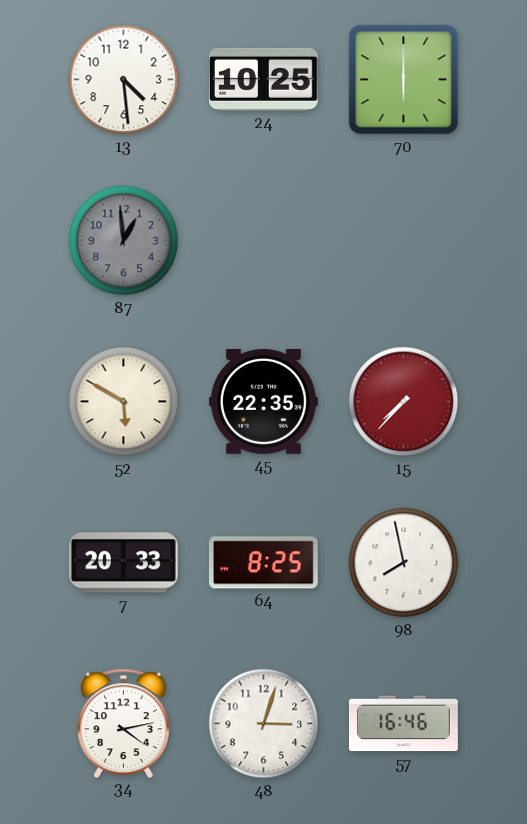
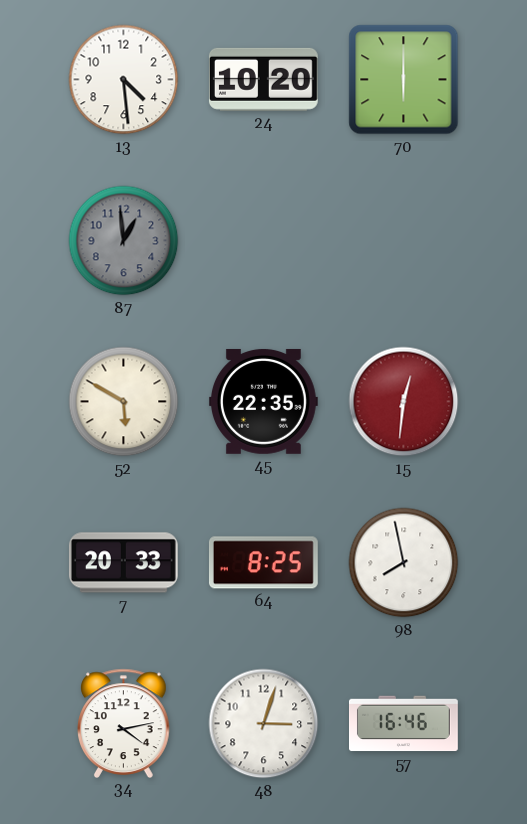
24: 10:25 -> 10:20
15: 7:37 -> 12:31
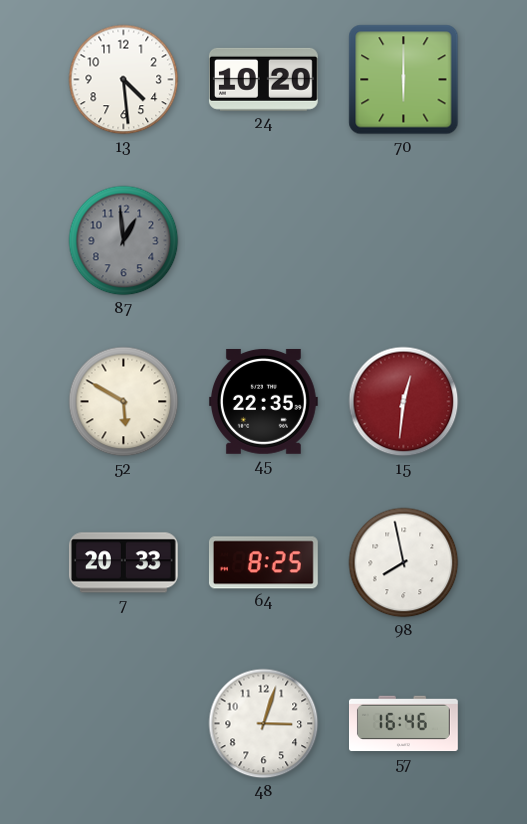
34: 4:13 -> none
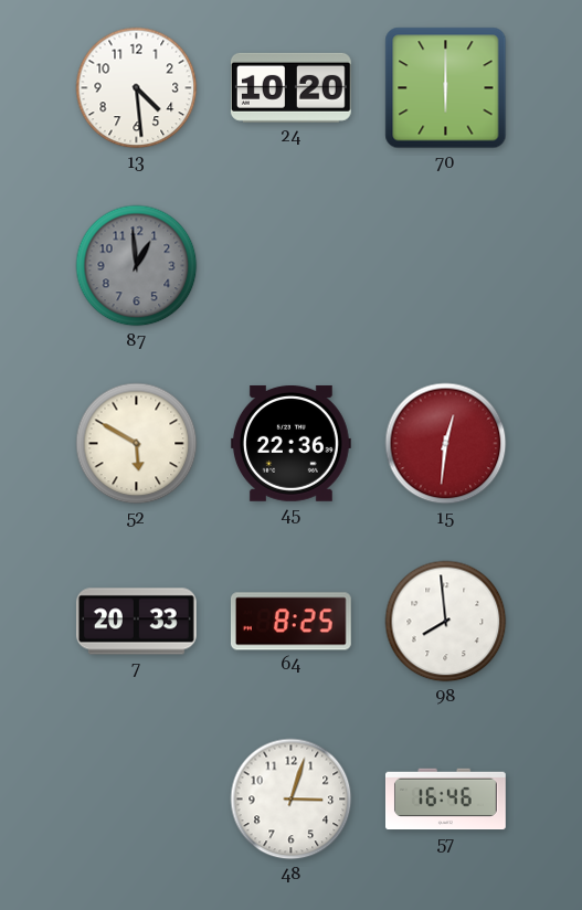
45: 22:35 -> 22:36
98: 7:58 -> 7:59
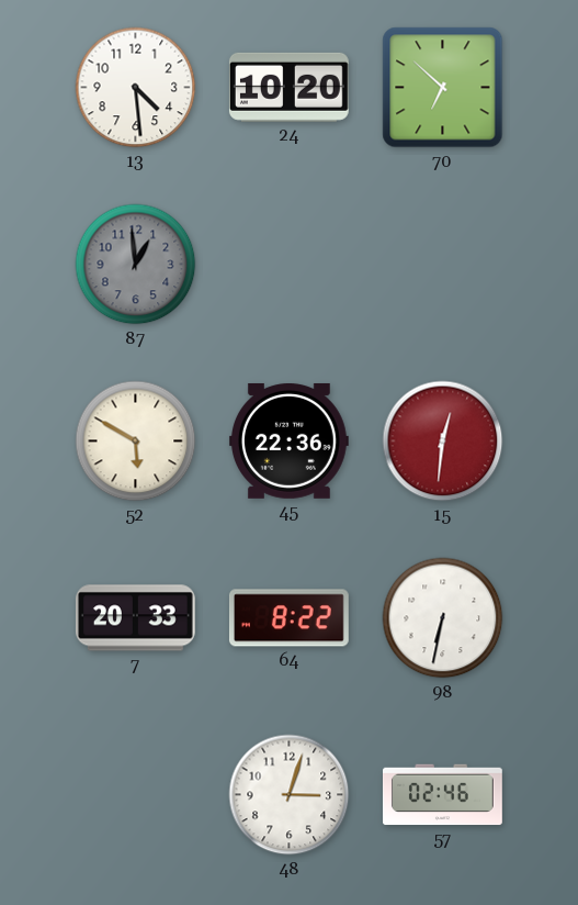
70: 6:00 -> 6:52
64: 8:25 -> 8:22
98: 7:59 -> 6:32
57: 16:46 -> 02:46
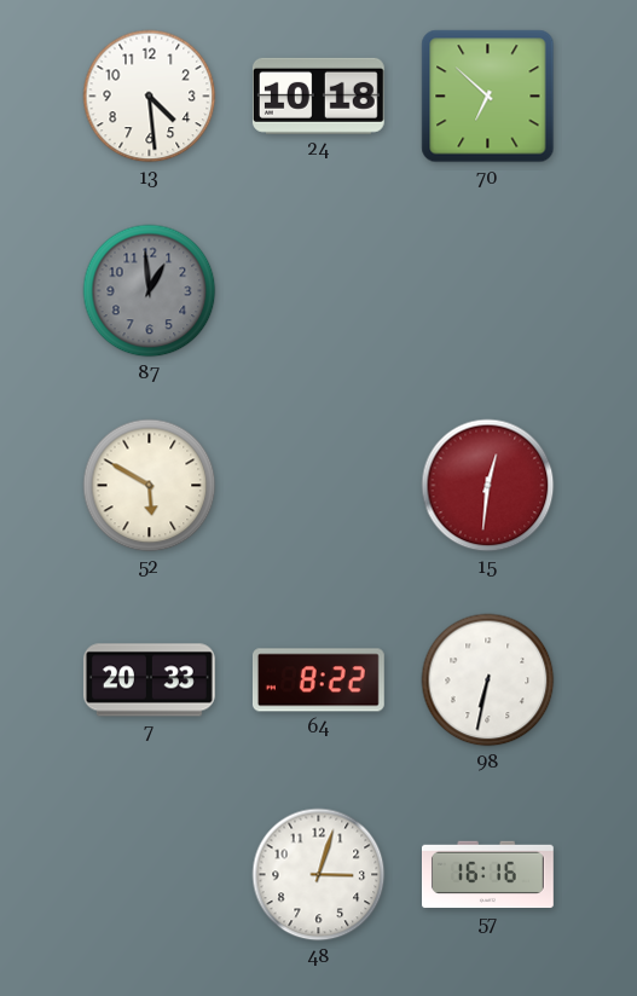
24: 10:20 -> 10:18
45: 22:36 -> none
57: 02:46 -> 16:16
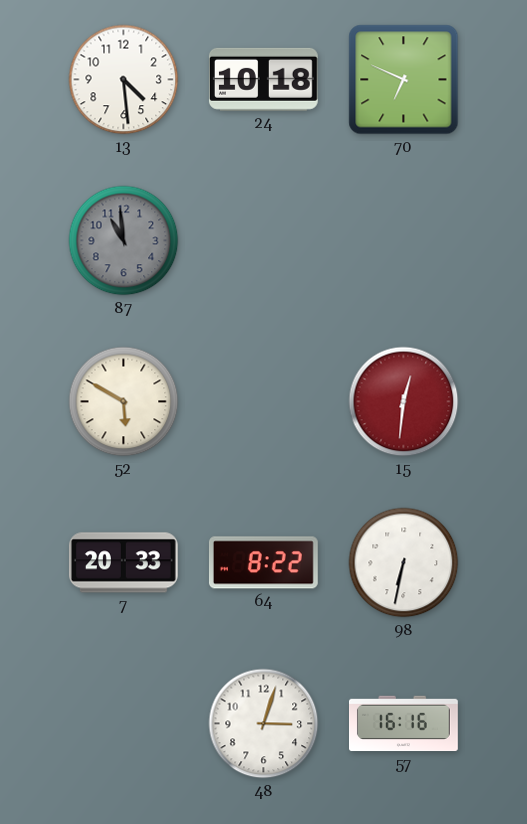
70: 6:52 -> 6:49
87: 12:59 -> 10:59
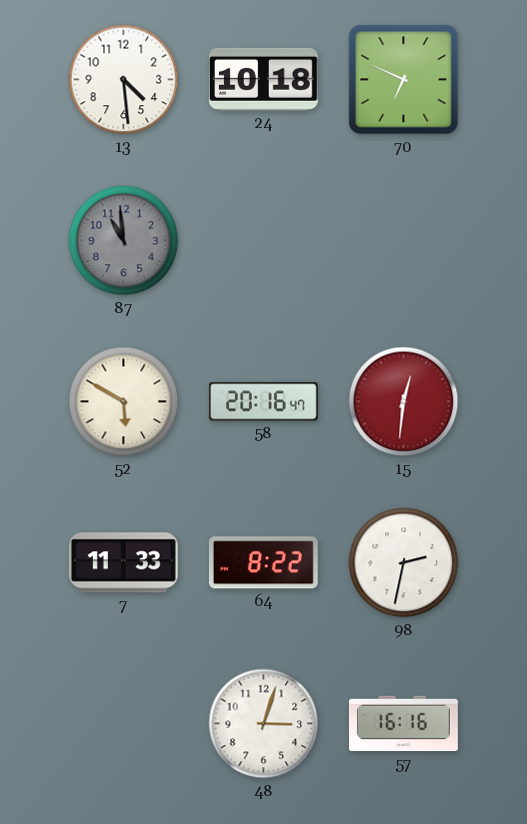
58: none -> 20:16
7: 20:33 -> 11:33
98: 6:32 -> 2:32
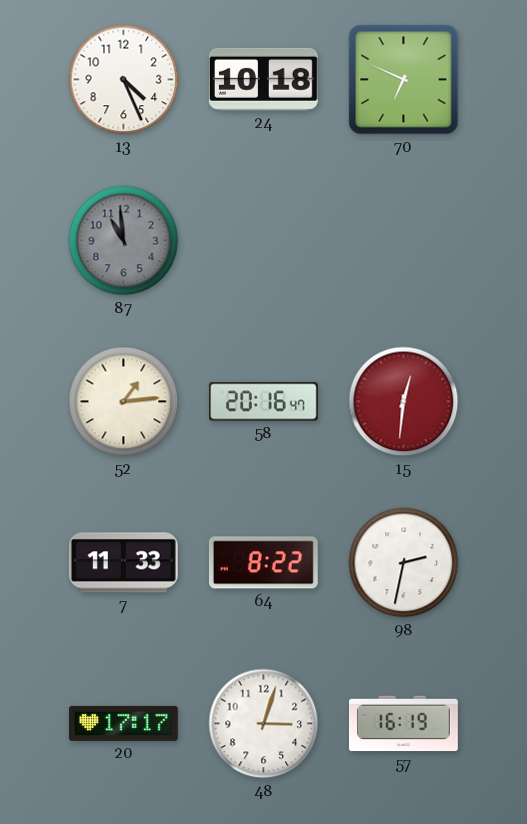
13: 4:29 -> 4:26
52: 5:50 -> 1:14
20: none -> 17:17
57: 16:16 -> 16:19
